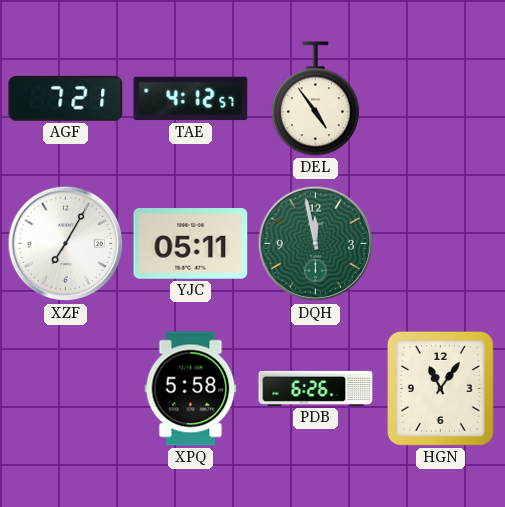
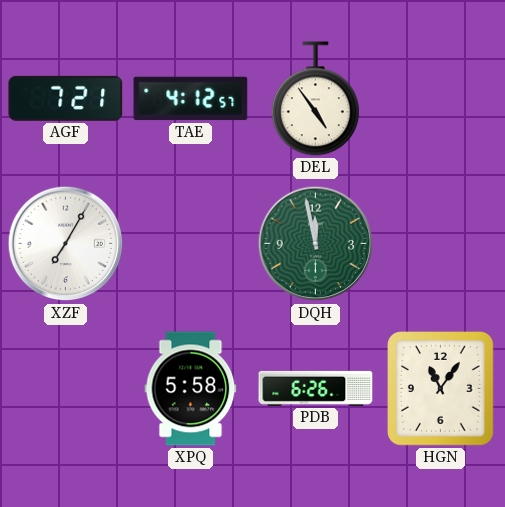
YJC: 05:11 -> none
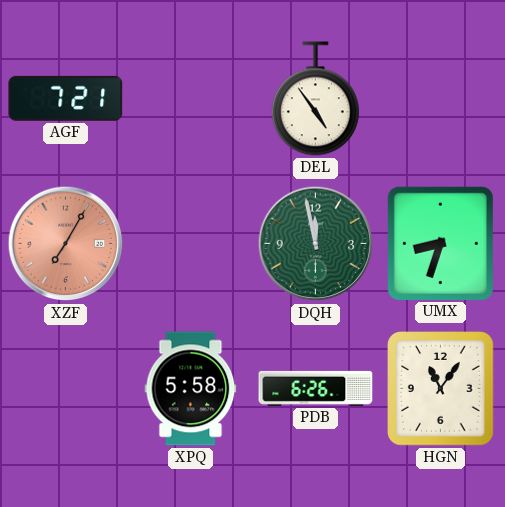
TAE: 4:12 -> none
XZF dial: white -> salmon
UMX: none -> 8:33
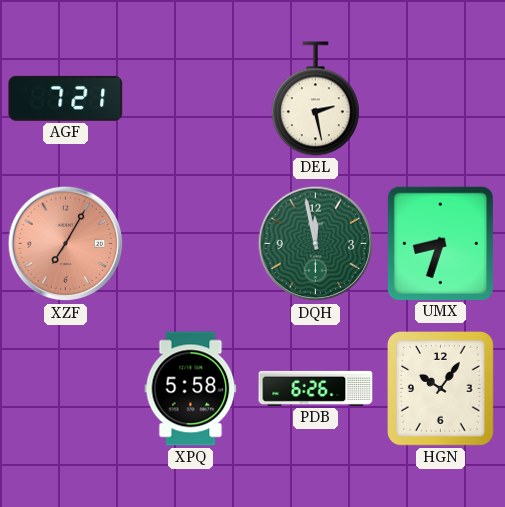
DEL: 4:54 -> 2:28
HGN: 11:06 -> 10:06
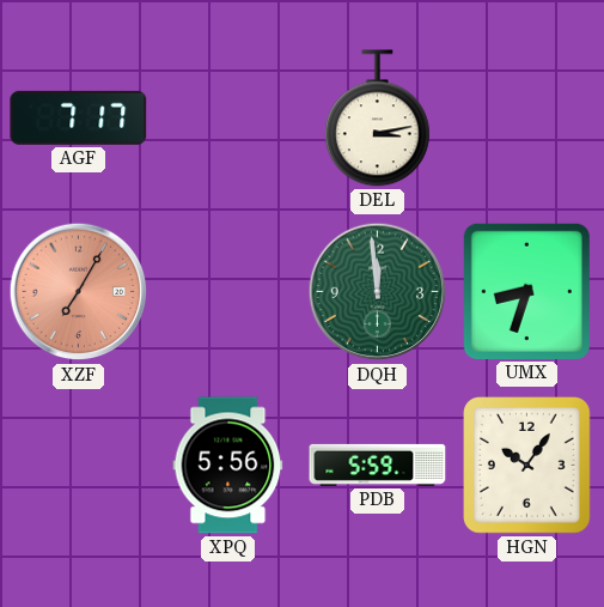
AGF: 7:21 -> 7:17
DEL: 2:28 -> 3:13
DQH: 11:58 -> 11:59
XPQ: 5:58 -> 5:56
PDB: 6:26 -> 5:59
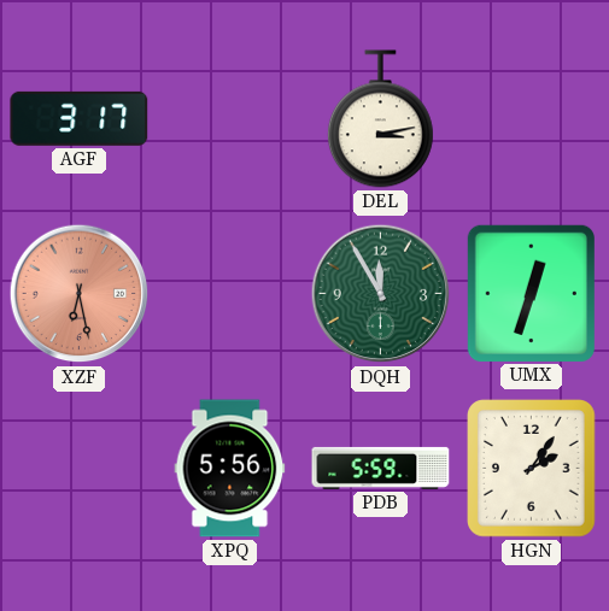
AGF: 7:17 -> 3:17
XZF: 7:05 -> 6:28
DQH: 11:59 -> 11:55
UMX: 8:33 -> 12:33
HGN: 10:06 -> 2:06
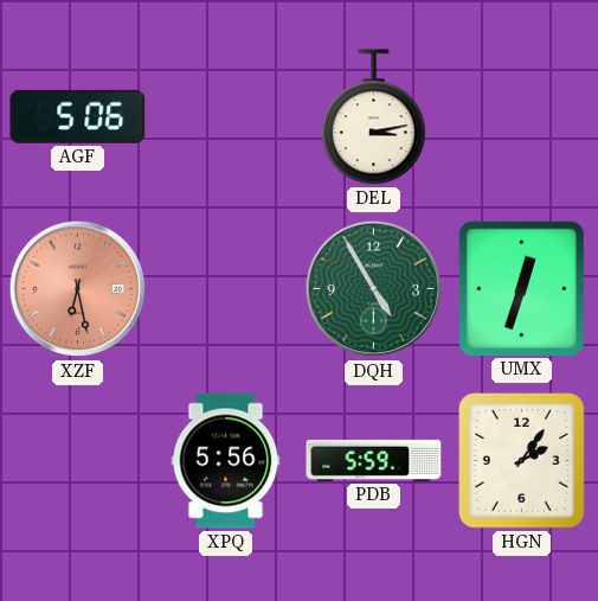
AGF: 3:17 -> 5:06
DQH: 11:55 -> 4:55
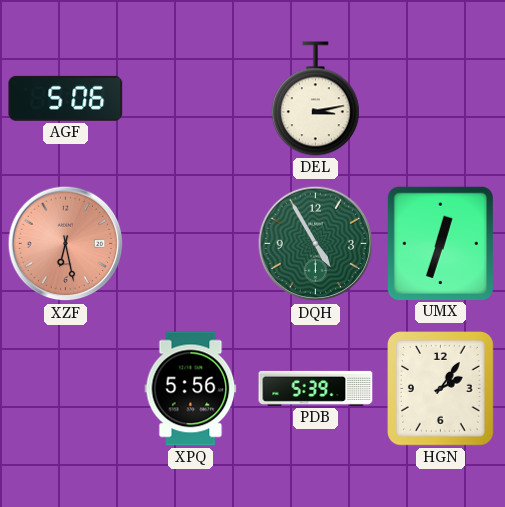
PDB: 5:59 -> 5:39
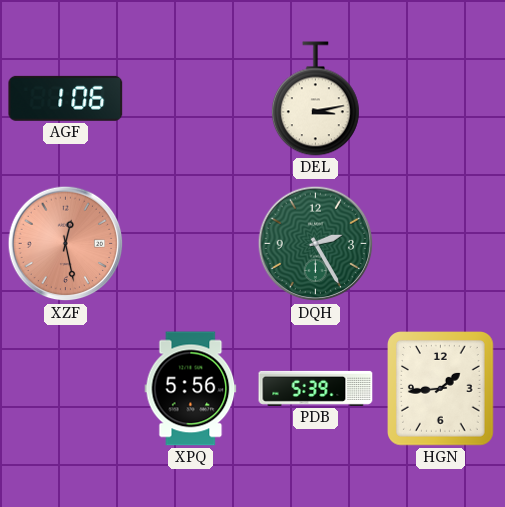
AGF: 5:06 -> 1:06
XZF: 6:28 -> 12:28
DQH: 4:55 -> 2:25
UMX: 12:33 -> none
HGN: 2:06 -> 1:44
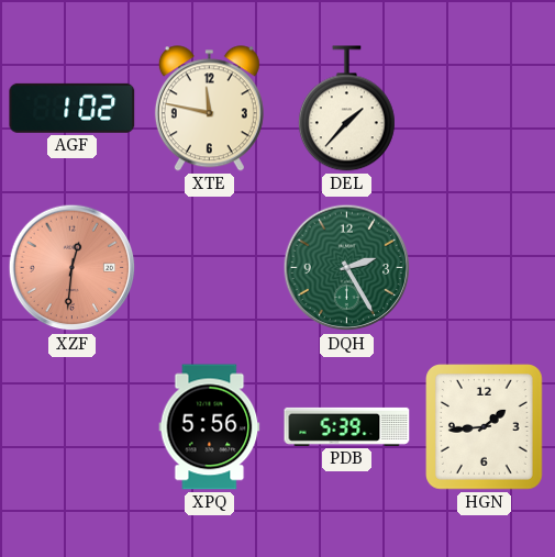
AGF: 1:06 -> 1:02
XTE: none -> 11:47
DEL: 3:13 -> 1:37
XZF: 12:28 -> 12:31
